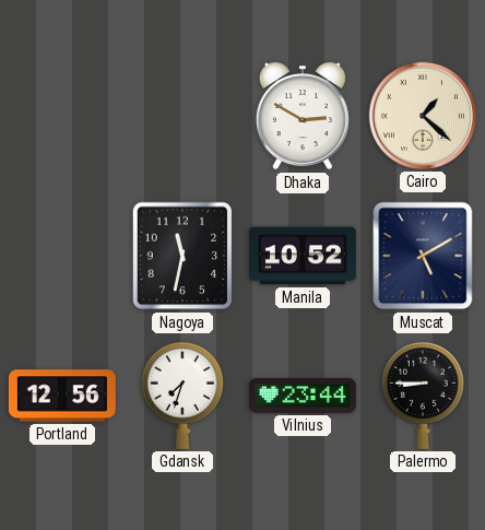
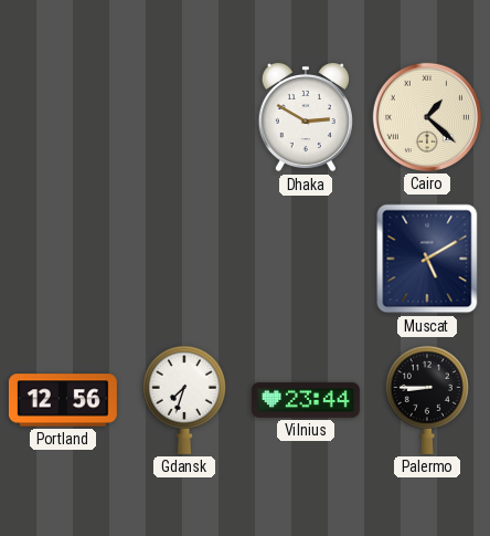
Nagoya: 11:32 -> none
Manila: 10:52 -> none
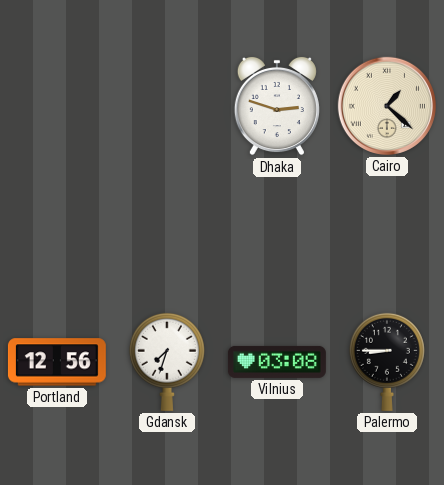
Dhaka: 2:50 -> 2:48
Muscat: 5:10 -> none
Vilnius: 23:44 -> 03:08
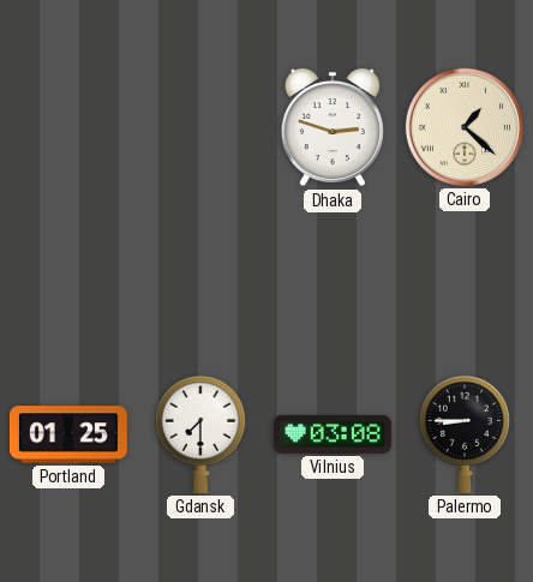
Portland: 12:56 -> 01:25
Gdansk: 7:33 -> 7:30
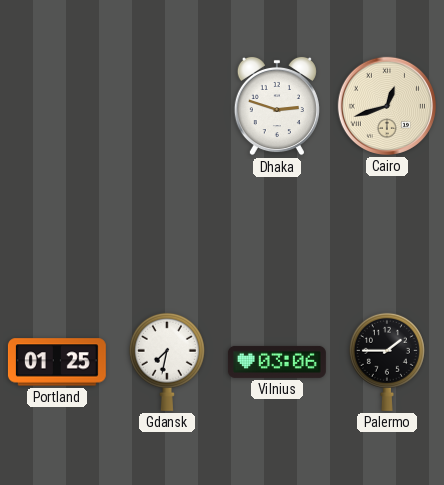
Cairo: 1:22 -> 12:42
Gdansk: 7:30 -> 7:32
Vilnius: 03:08 -> 03:06
Palermo: 8:45 -> 1:45
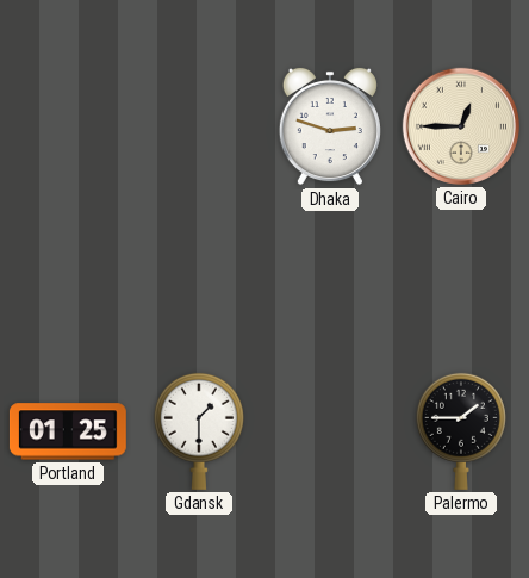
Cairo: 12:42 -> 12:45
Gdansk: 7:32 -> 1:30
Vilnius: 03:06 -> none
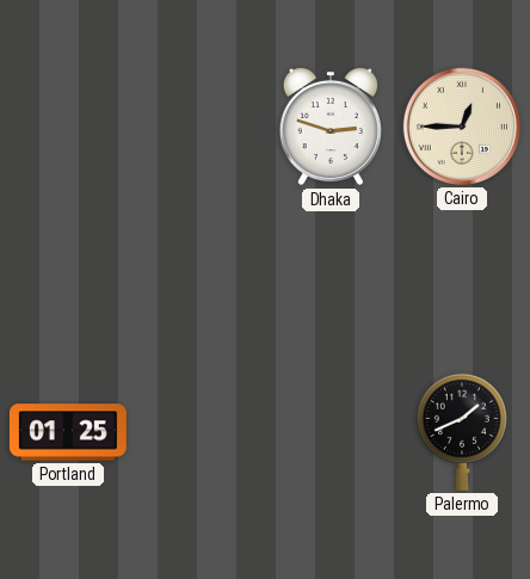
Gdansk: 1:30 -> none
Palermo: 1:45 -> 1:41
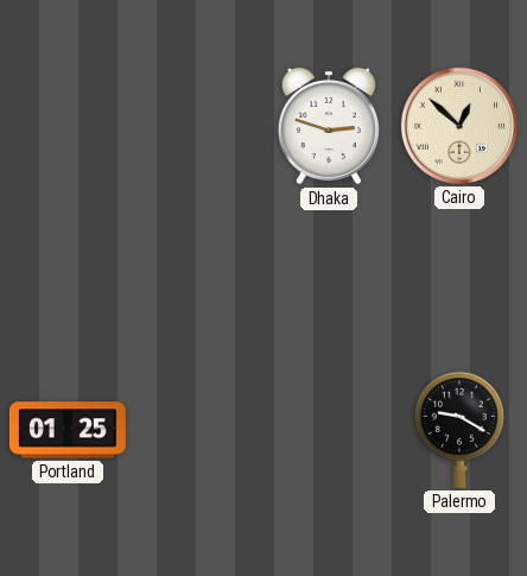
Cairo: 12:45 -> 12:52
Palermo: 1:41 -> 9:20
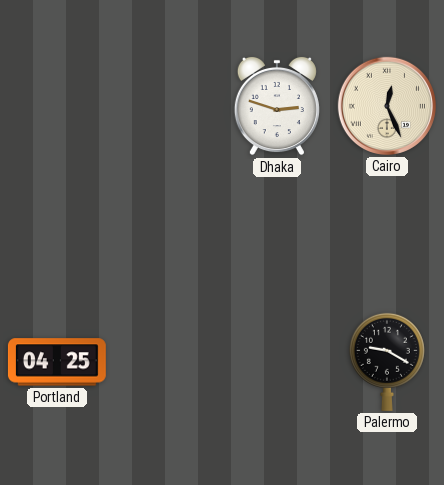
Cairo: 12:52 -> 12:26
Portland: 01:25 -> 04:25
